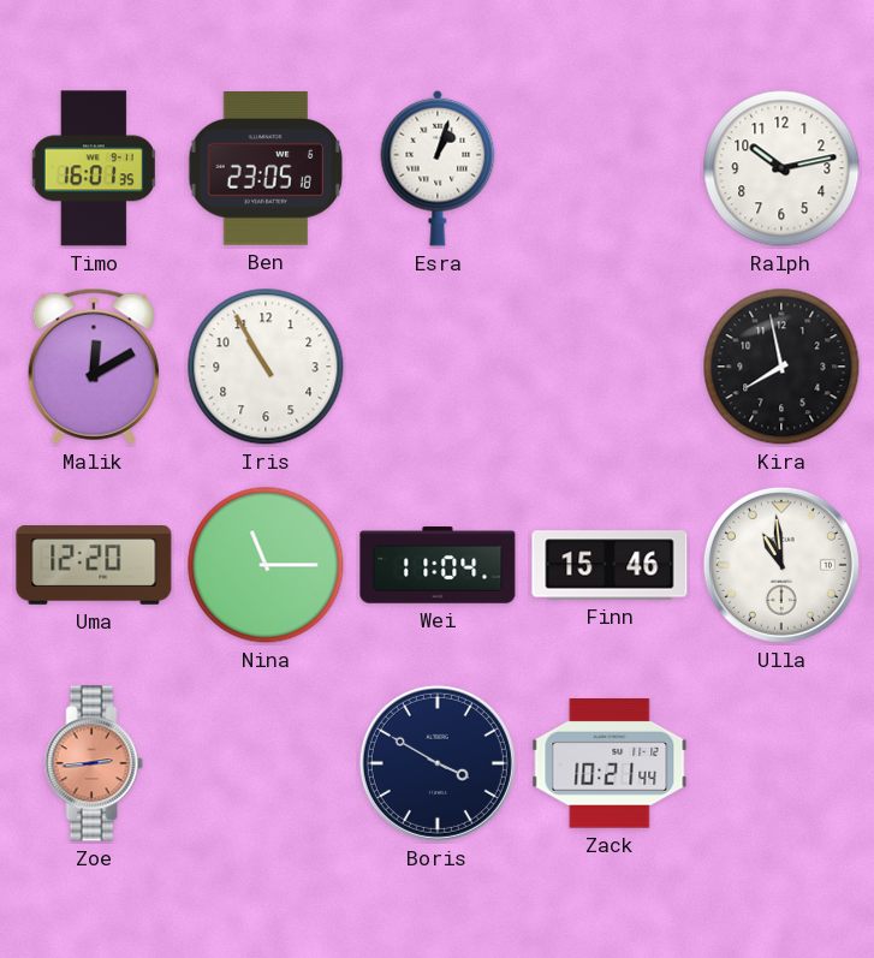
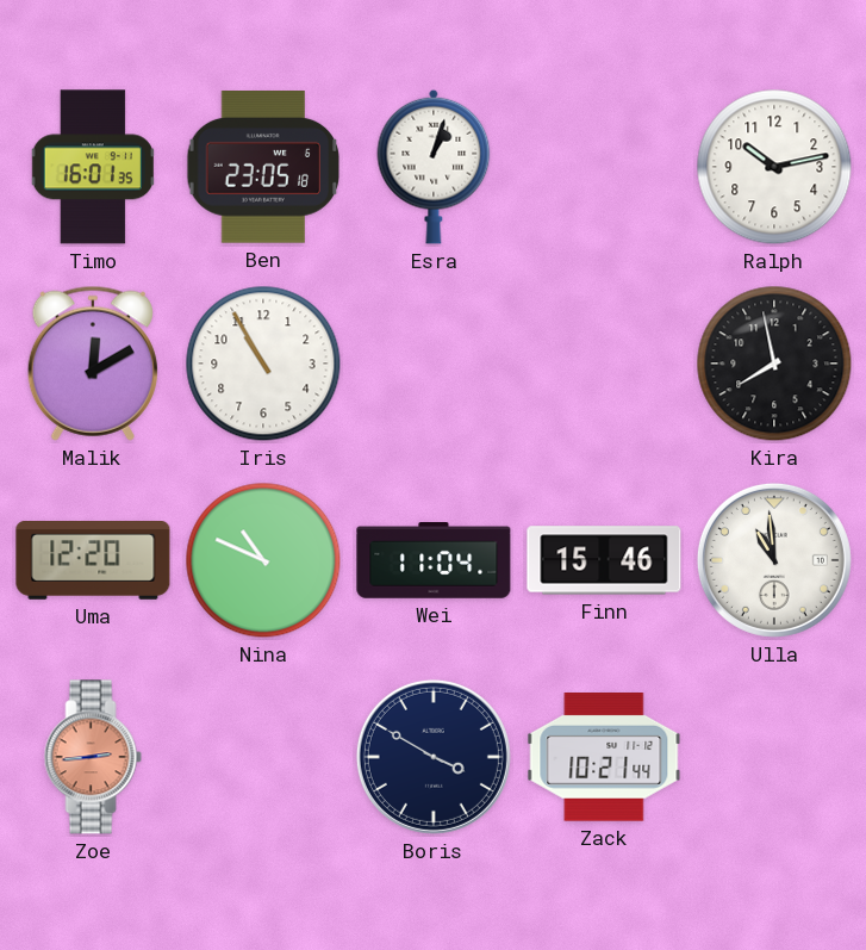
Nina: 11:15 -> 10:49
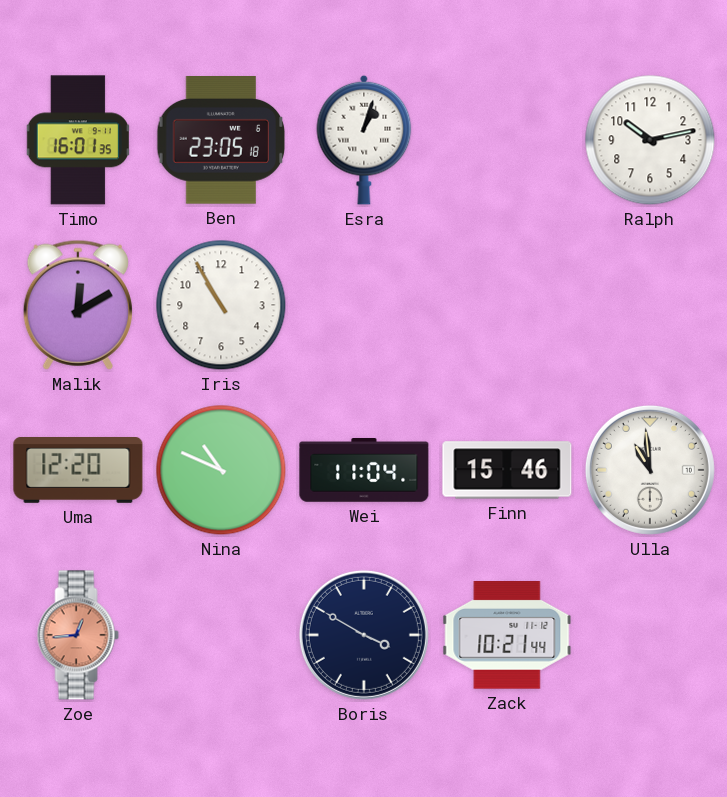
Kira: 7:58 -> none
Zoe: 2:44 -> 12:44
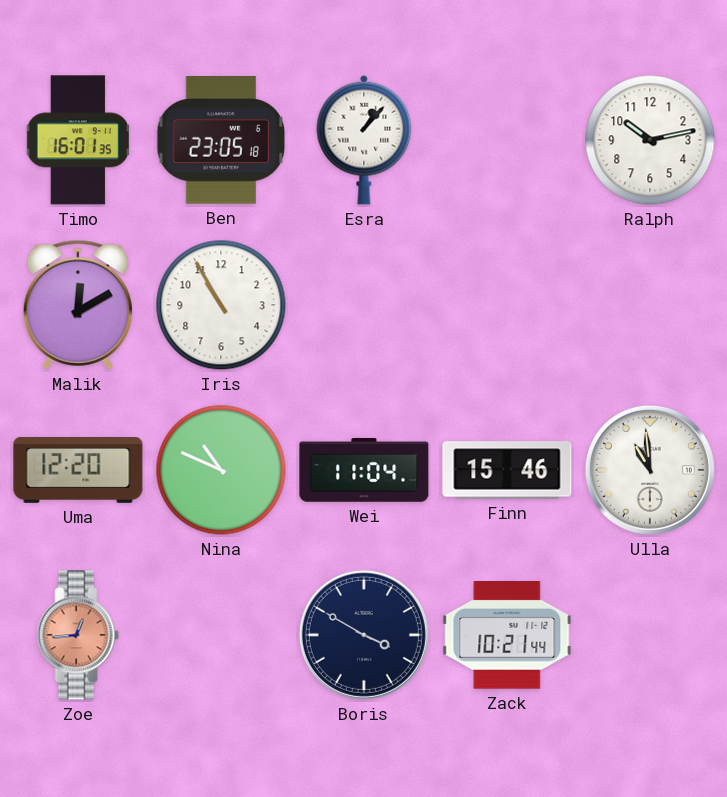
Esra: 1:03 -> 1:07
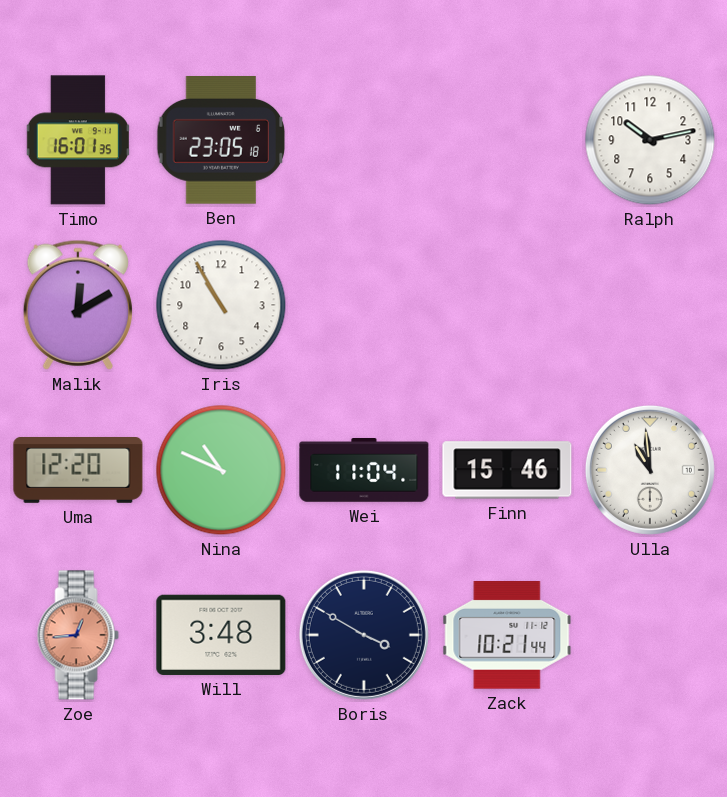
Esra: 1:07 -> none
Will: none -> 3:48
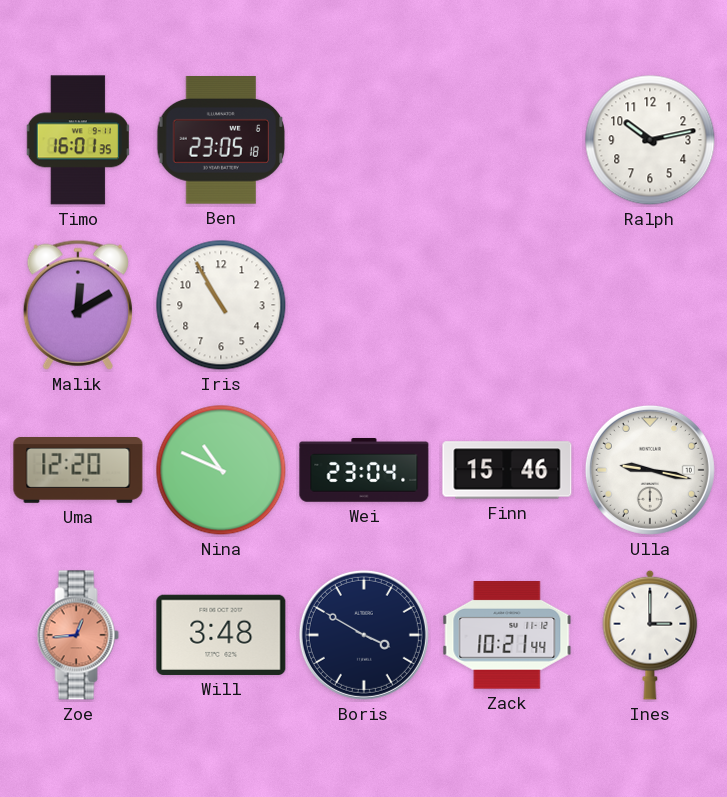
Wei: 11:04 -> 23:04
Ulla: 10:59 -> 9:17
Ines: none -> 3:00
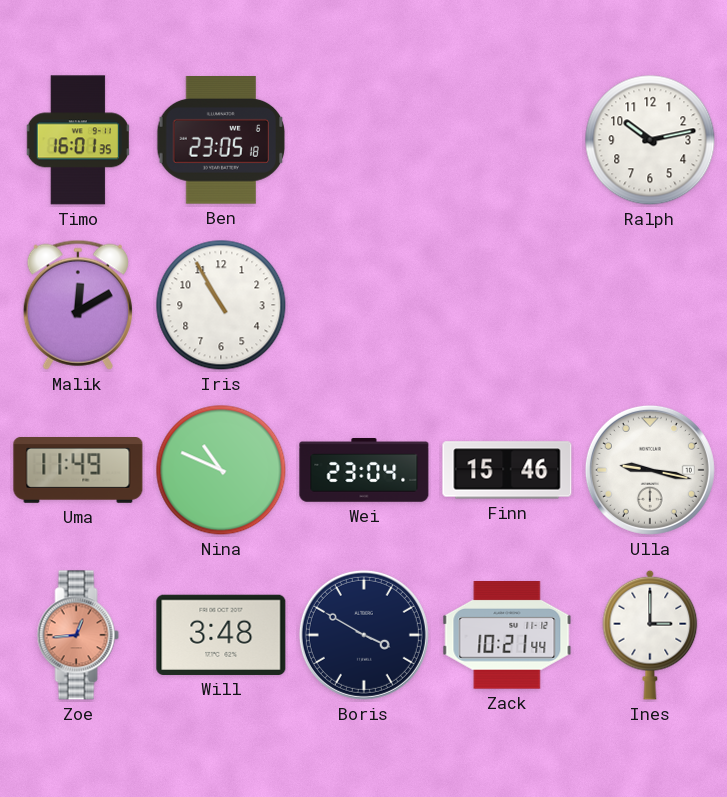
Uma: 12:20 -> 11:49
